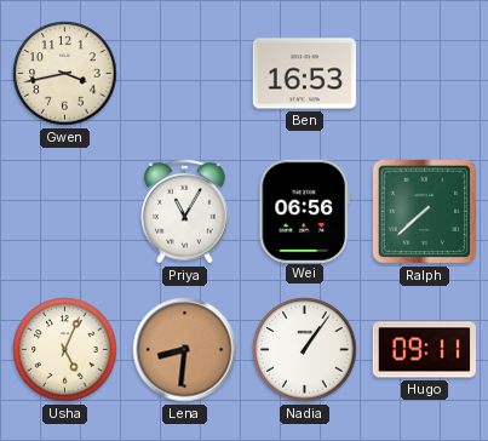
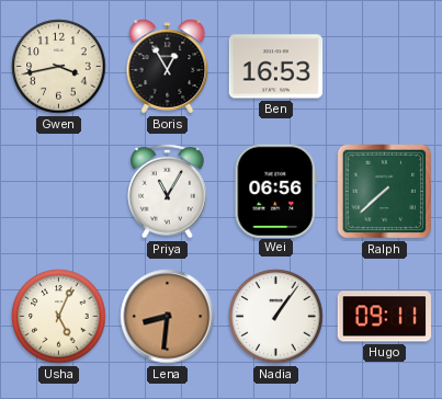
Boris: none -> 12:55
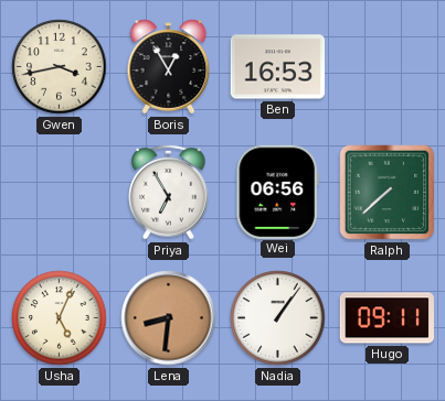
Priya: 11:05 -> 6:55
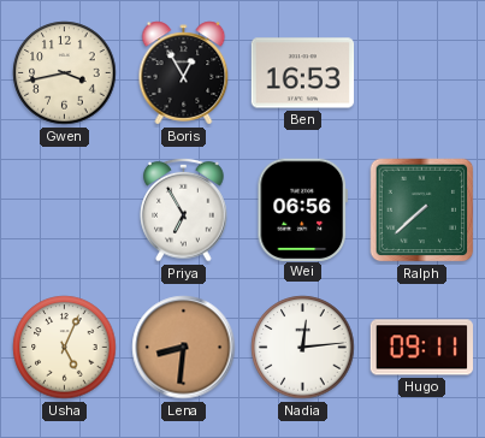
Nadia: 1:06 -> 12:14
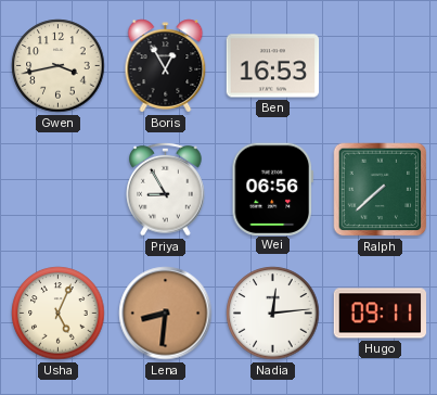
Priya: 6:55 -> 8:55
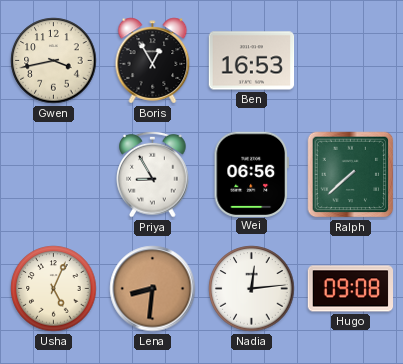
Hugo: 09:11 -> 09:08
